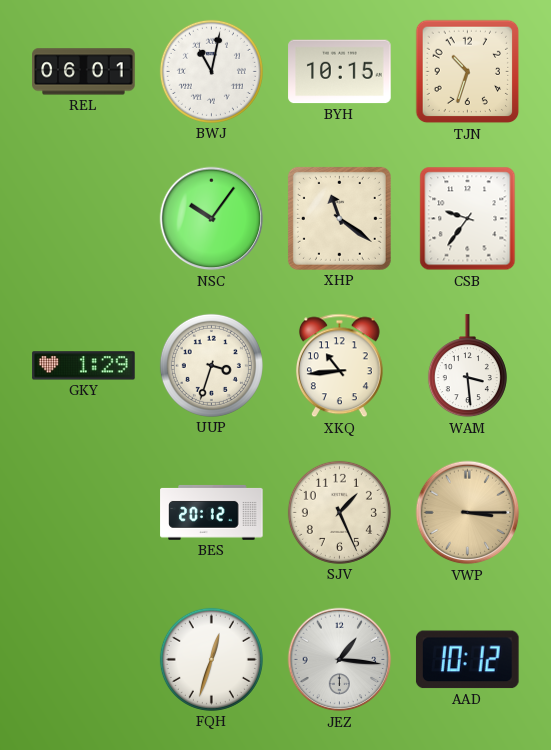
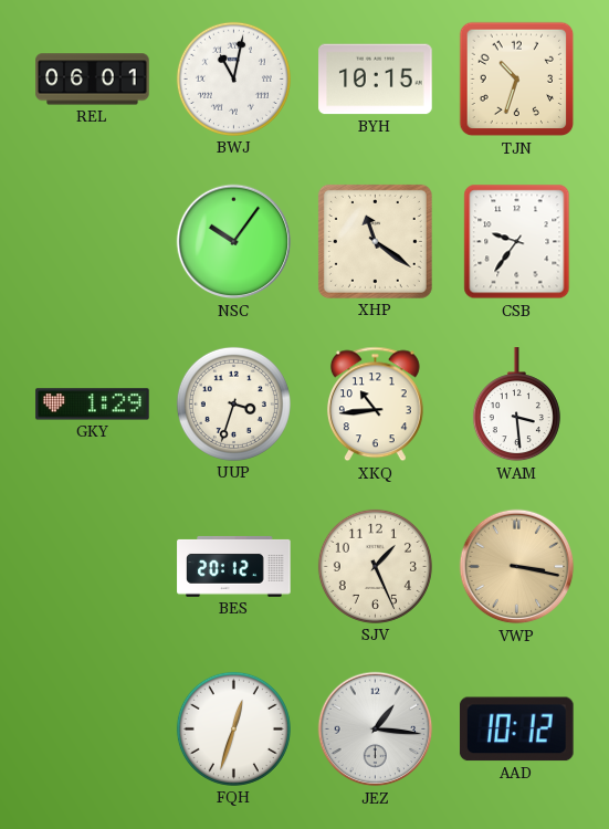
VWP: 3:15 -> 3:17
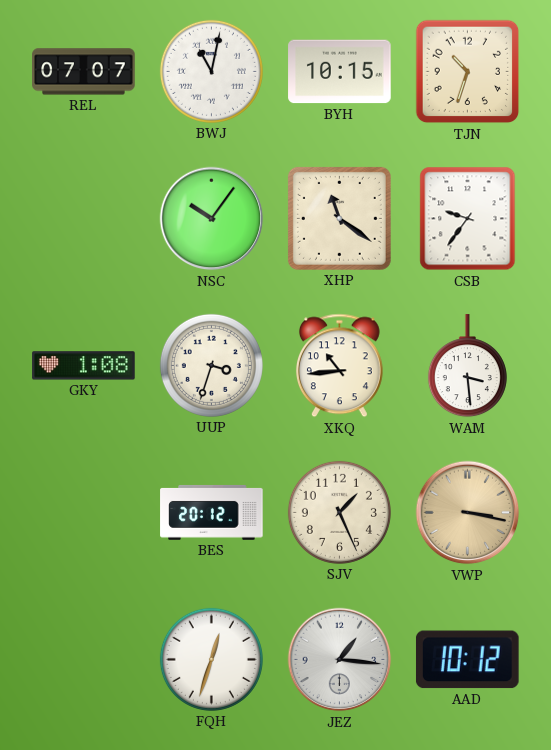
REL: 06:01 -> 07:07
GKY: 1:29 -> 1:08
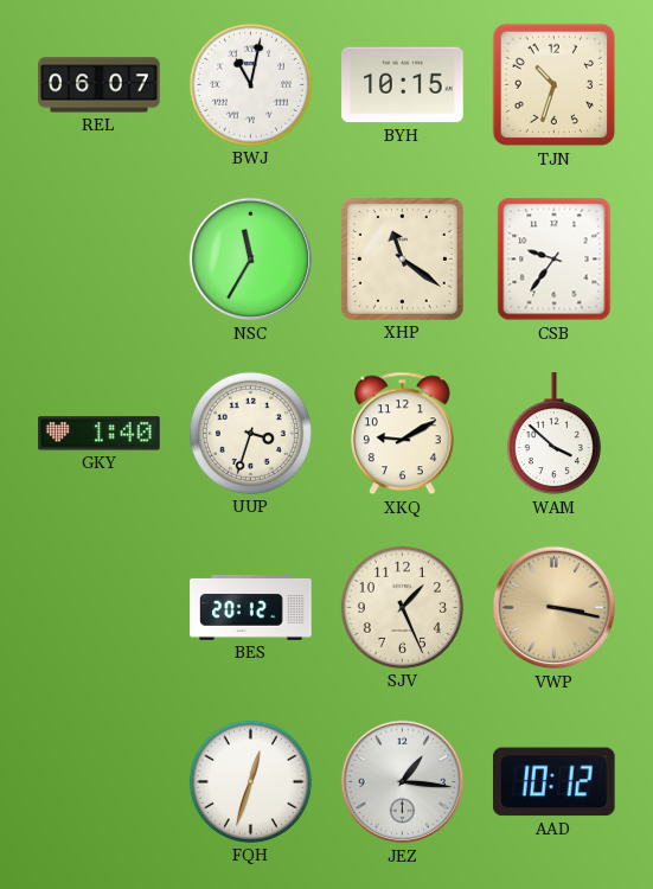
REL: 07:07 -> 06:07
NSC: 10:06 -> 11:35
GKY: 1:08 -> 1:40
XKQ: 10:44 -> 9:10
WAM: 3:29 -> 3:52
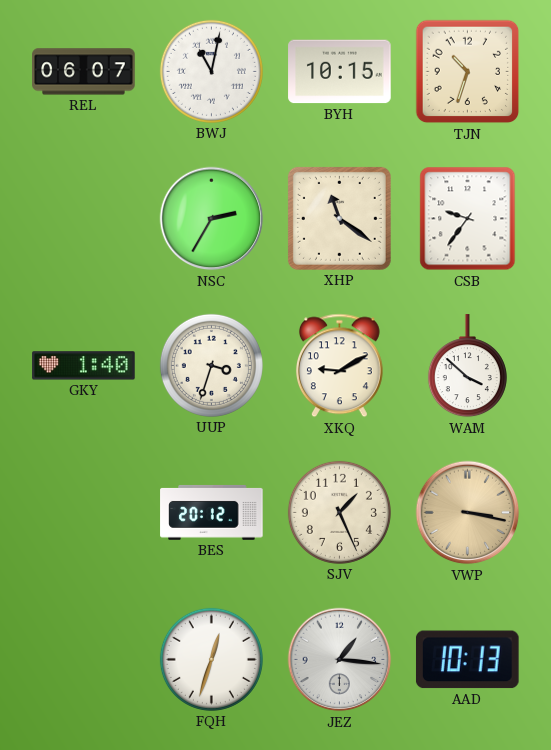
NSC: 11:35 -> 2:35
AAD: 10:12 -> 10:13
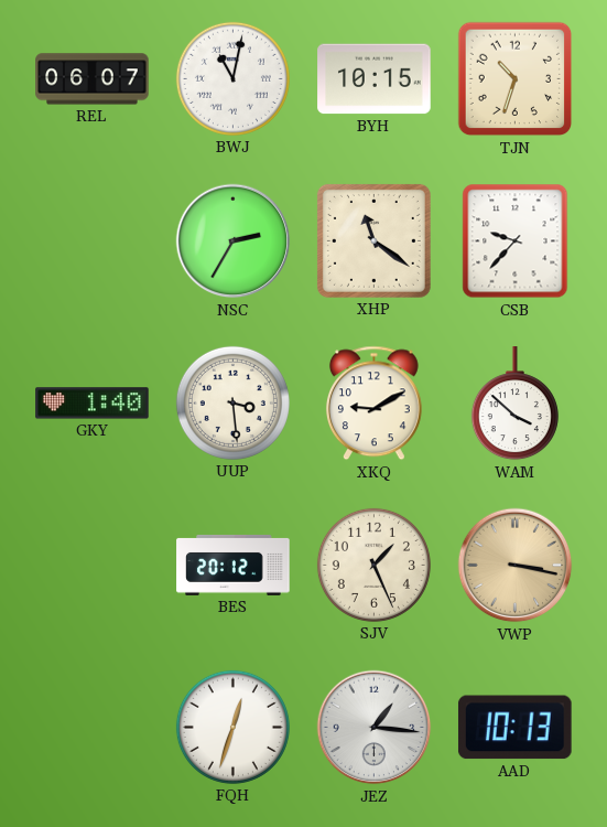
CSB: 9:36 -> 9:37
UUP: 3:33 -> 3:29
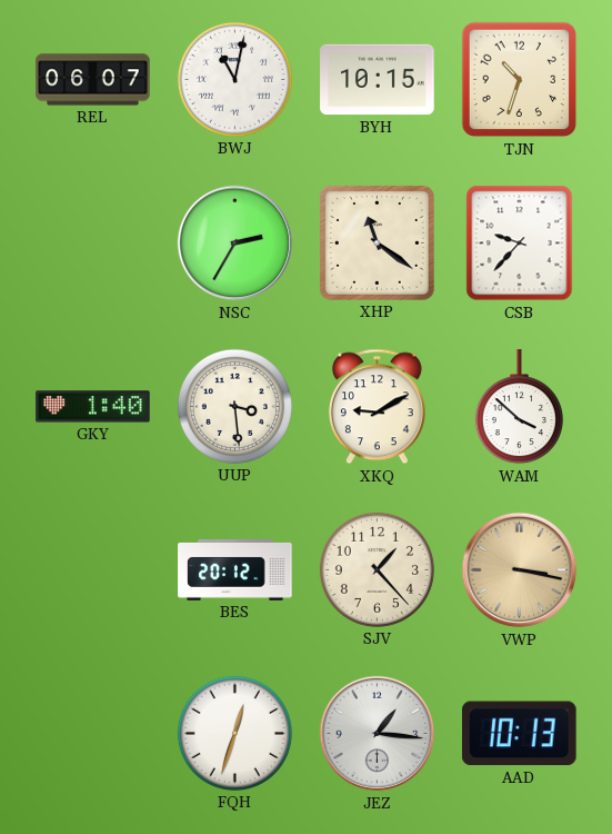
SJV: 1:26 -> 1:23
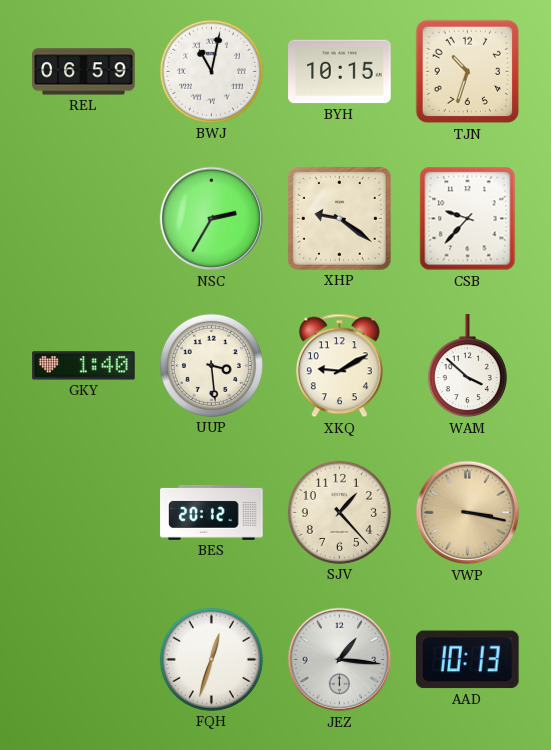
REL: 06:07 -> 06:59
XHP: 11:21 -> 9:21
